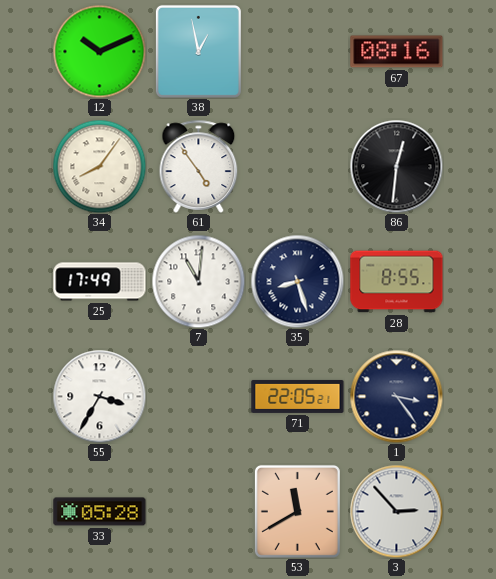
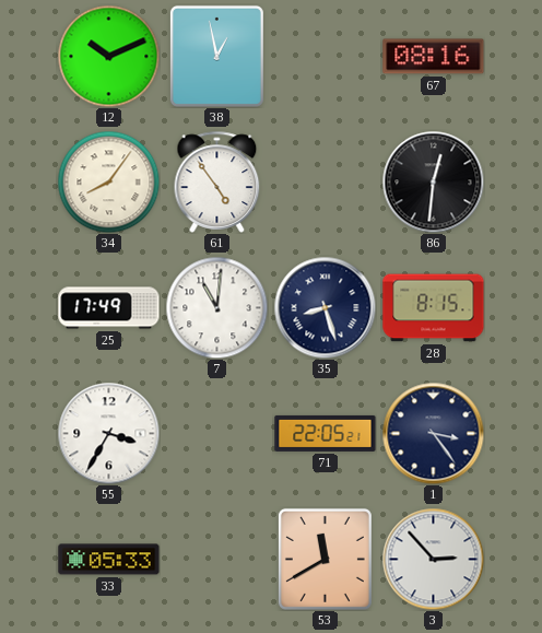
28: 8:55 -> 8:15
33: 05:28 -> 05:33
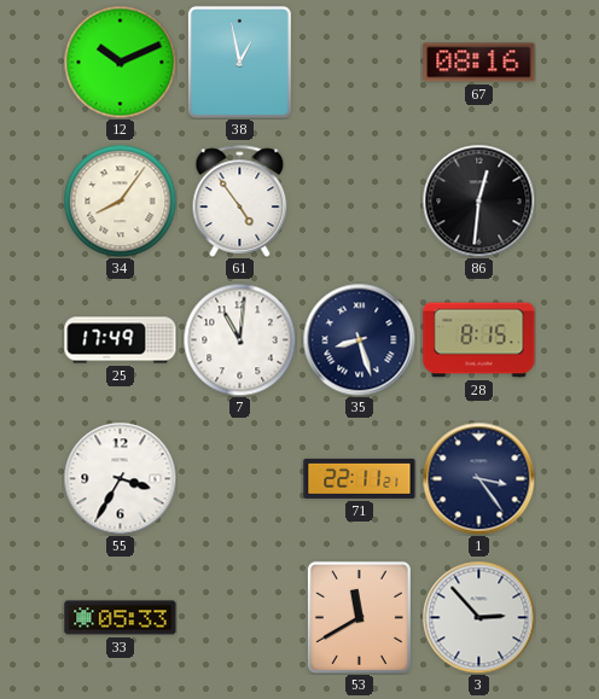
71: 22:05 -> 22:11
